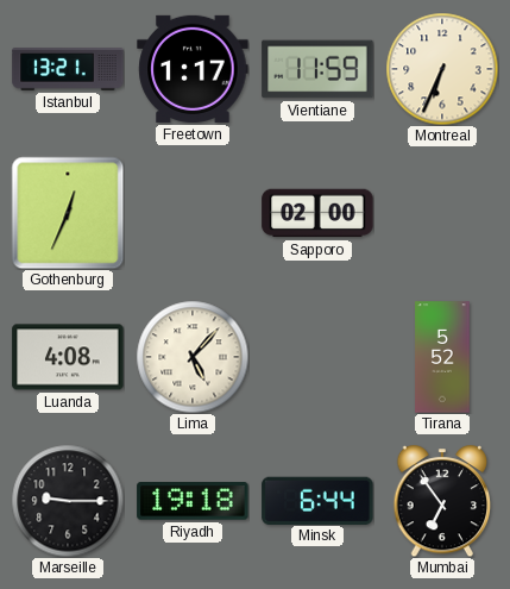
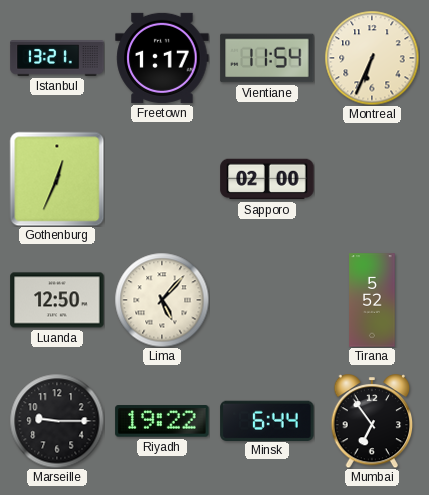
Vientiane: 11:59 -> 11:54
Luanda: 4:08 -> 12:50
Riyadh: 19:18 -> 19:22
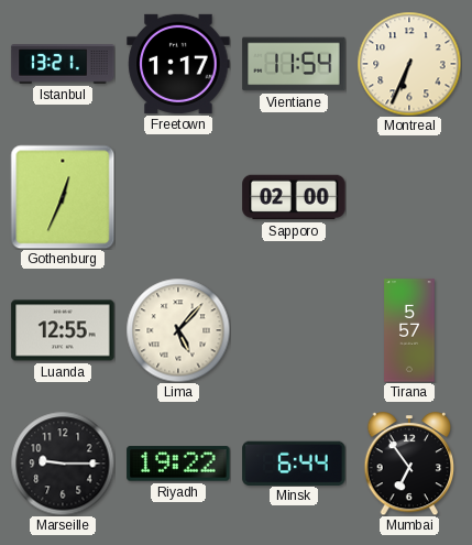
Luanda: 12:50 -> 12:55
Tirana: 5:52 -> 5:57
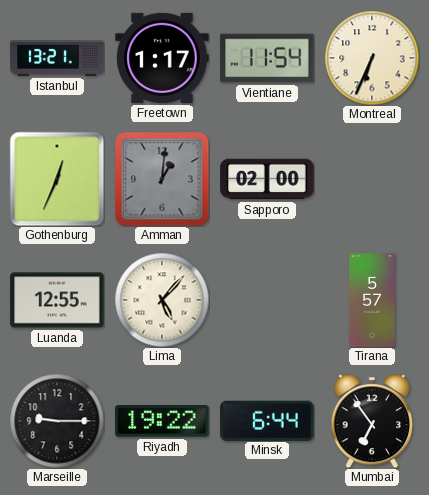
Amman: none -> 1:01
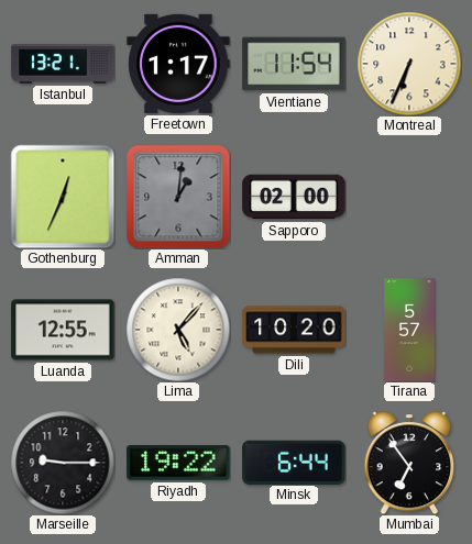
Dili: none -> 10:20
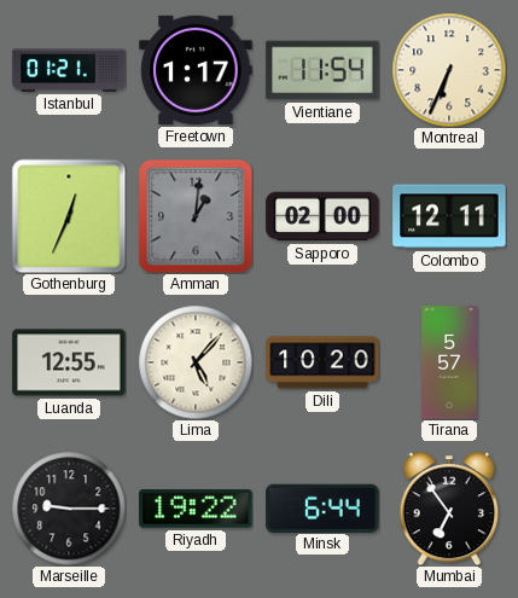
Istanbul: 13:21 -> 01:21
Colombo: none -> 12:11
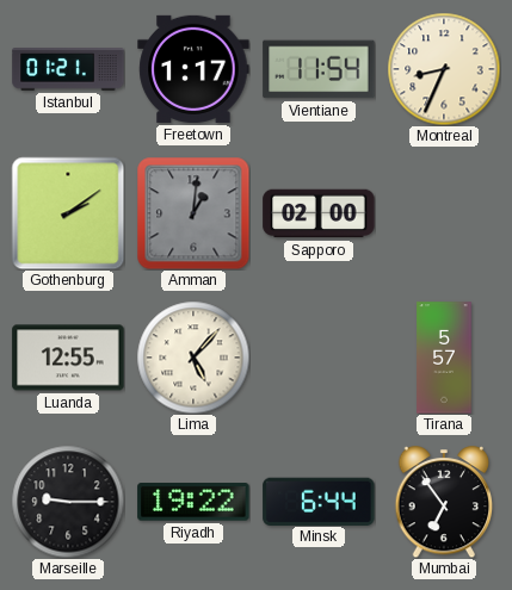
Montreal: 6:34 -> 8:34
Gothenburg: 12:34 -> 2:09
Colombo: 12:11 -> none
Dili: 10:20 -> none
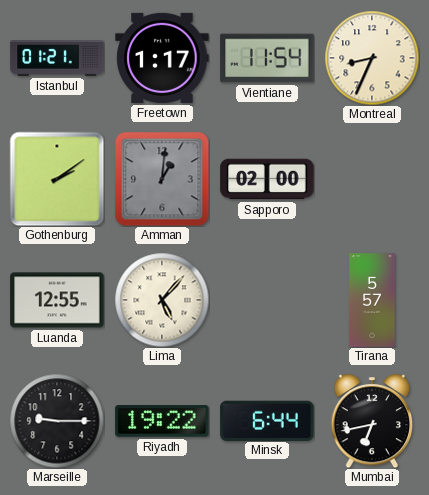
Mumbai: 6:54 -> 6:43
